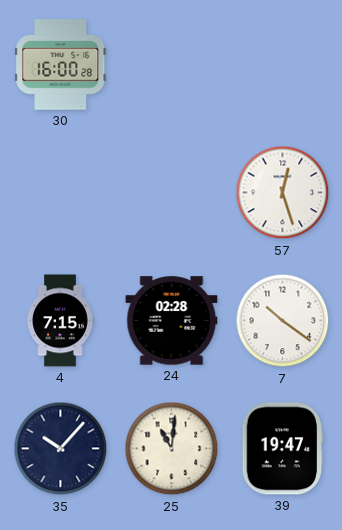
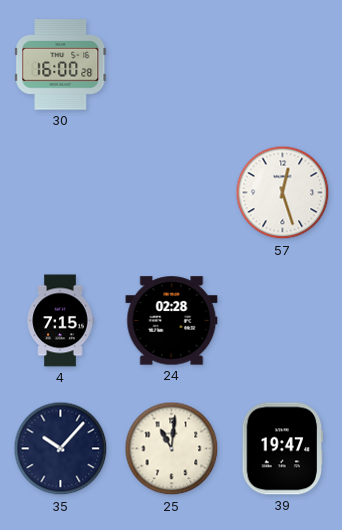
7: 10:21 -> none
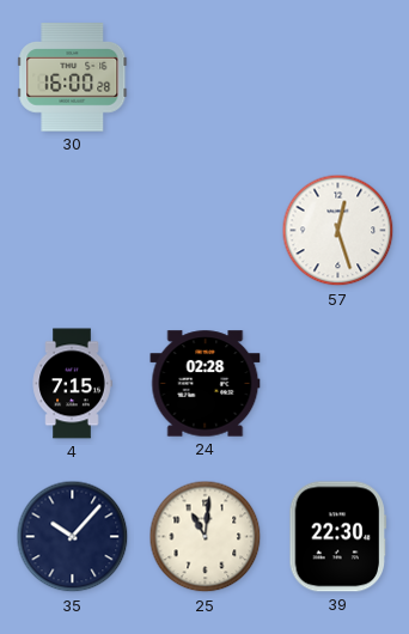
39: 19:47 -> 22:30
